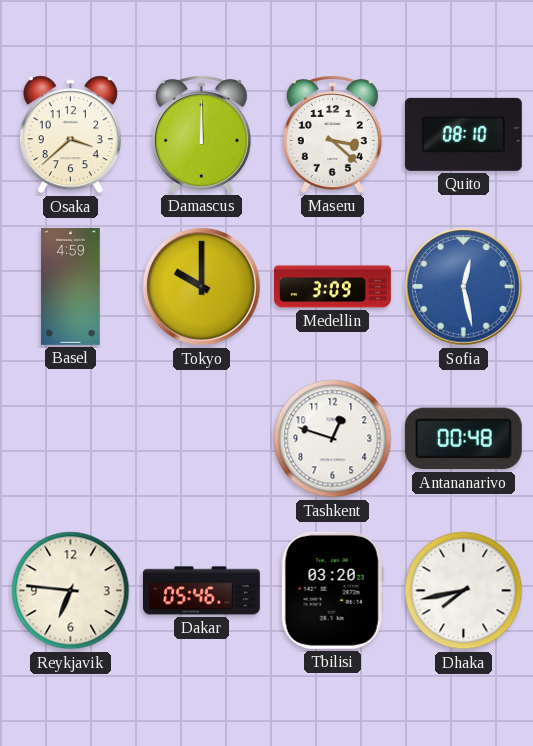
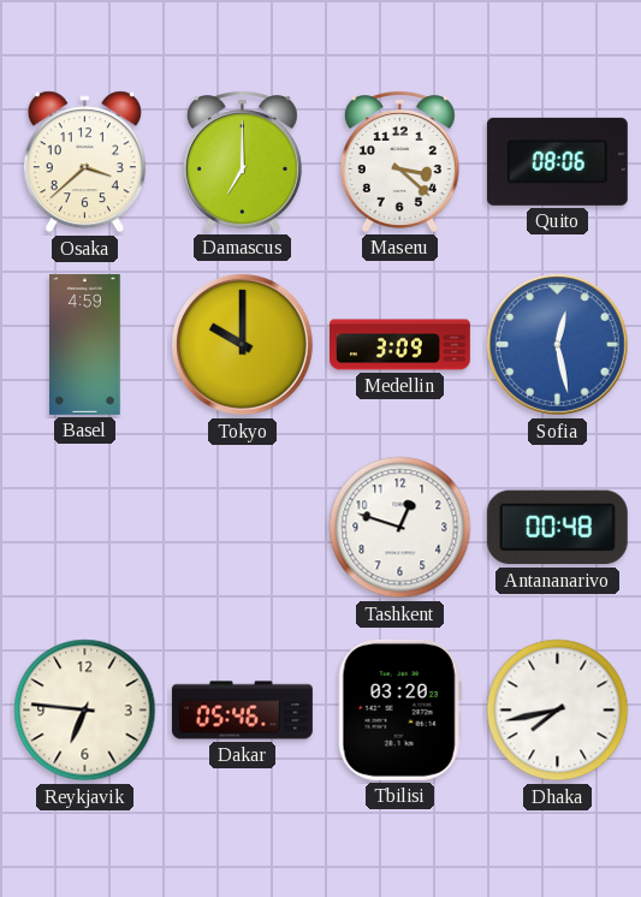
Damascus: 12:00 -> 7:00
Quito: 08:10 -> 08:06
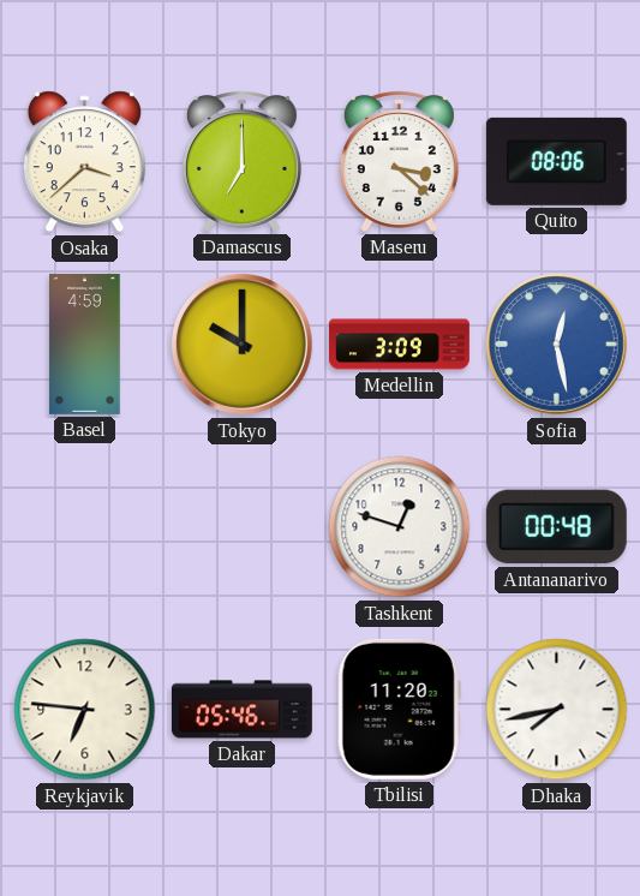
Tbilisi: 03:20 -> 11:20
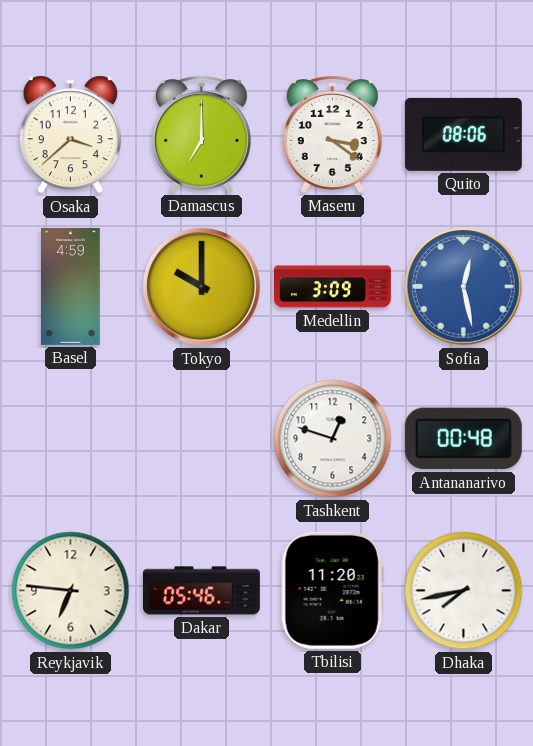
Maseru: 3:22 -> 3:21
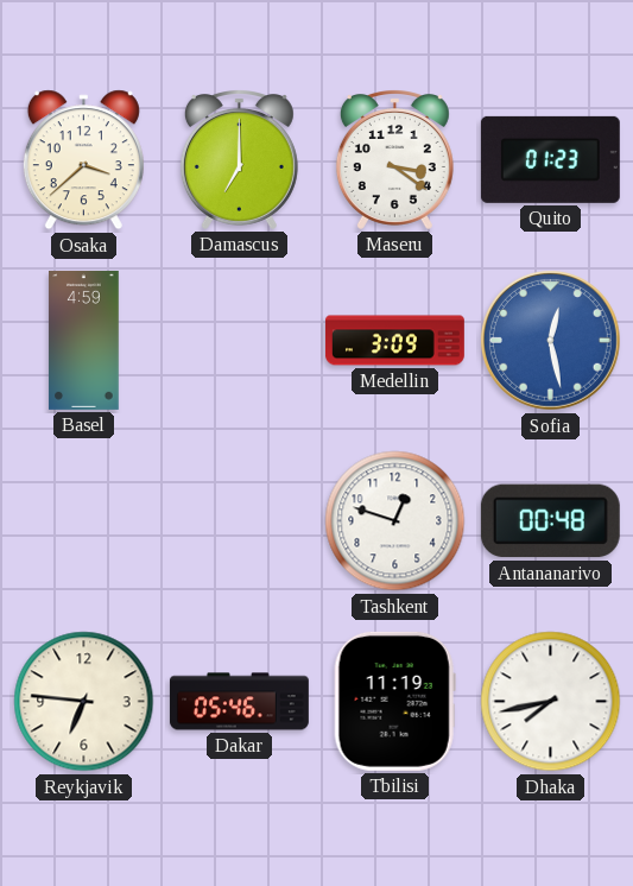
Quito: 08:06 -> 01:23
Tokyo: 10:00 -> none
Tbilisi: 11:20 -> 11:19
